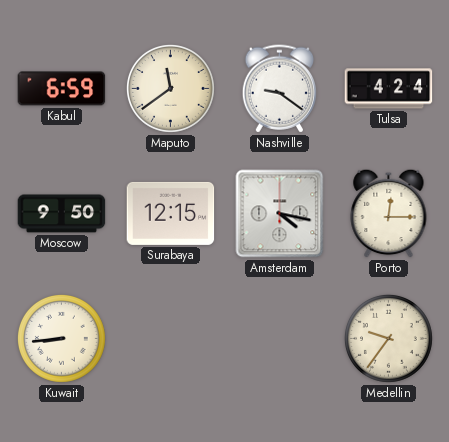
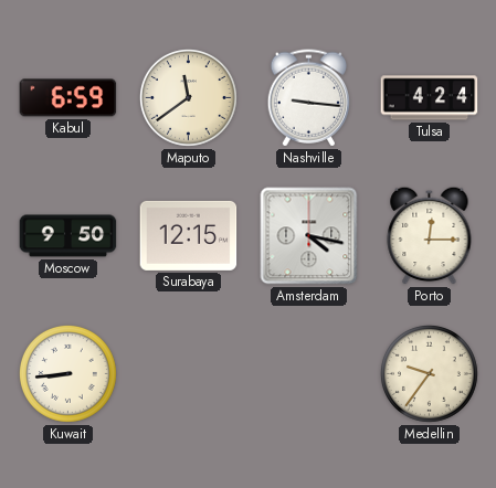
Nashville: 9:21 -> 9:16
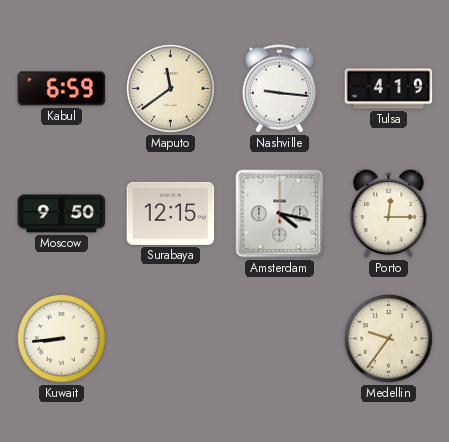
Tulsa: 4:24 -> 4:19
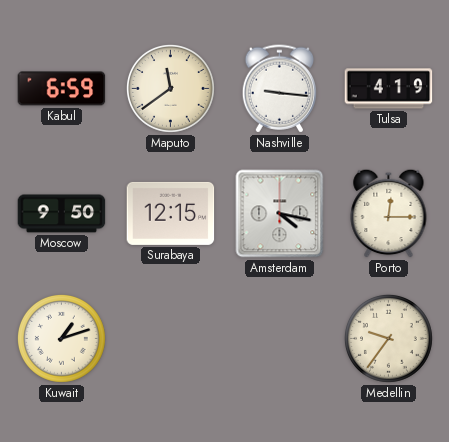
Kuwait: 8:44 -> 1:12
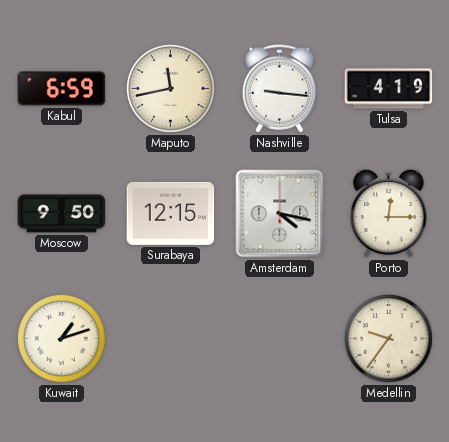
Maputo: 11:39 -> 11:43
